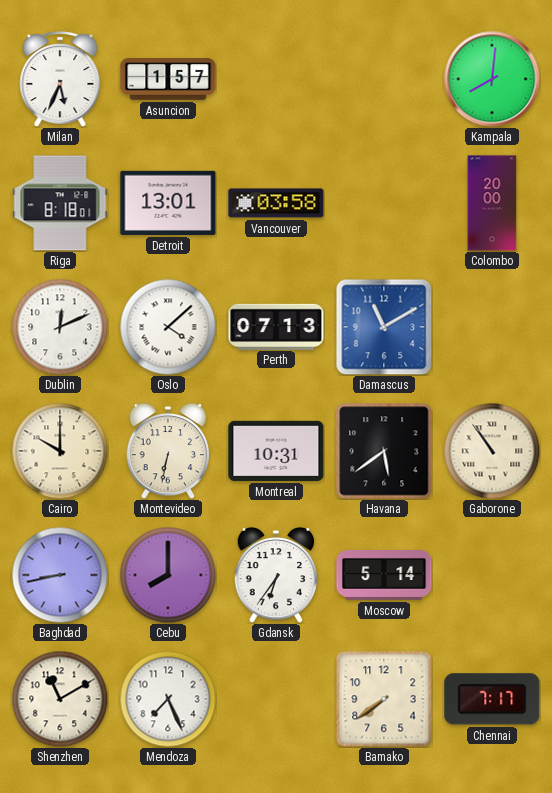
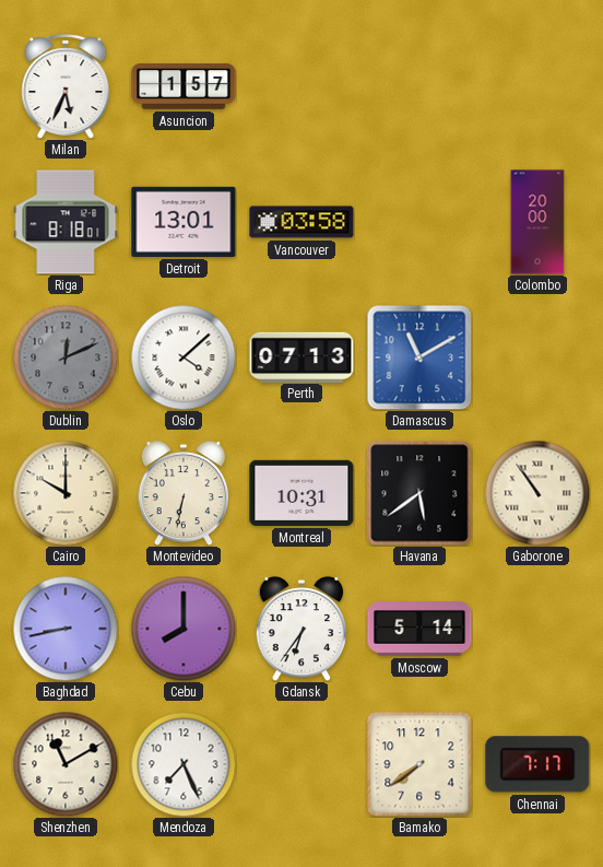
Kampala: 8:01 -> none
Dublin dial: white -> grey
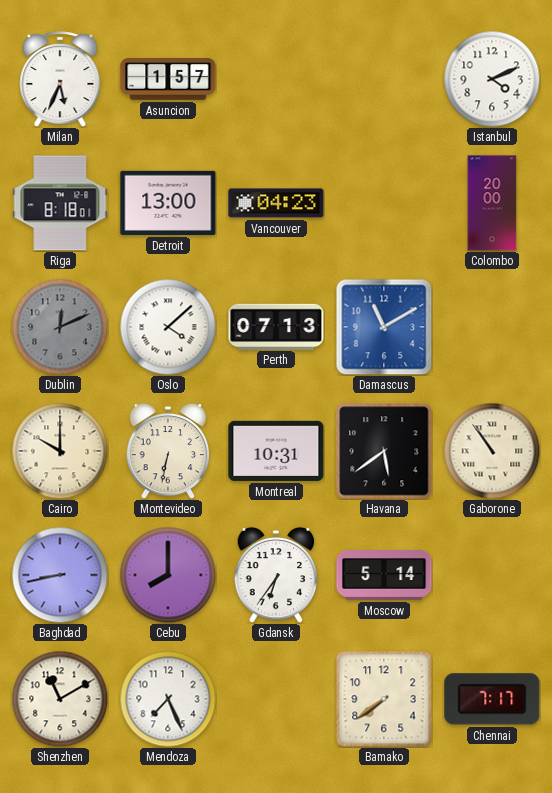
Istanbul: none -> 4:11
Detroit: 13:01 -> 13:00
Vancouver: 03:58 -> 04:23
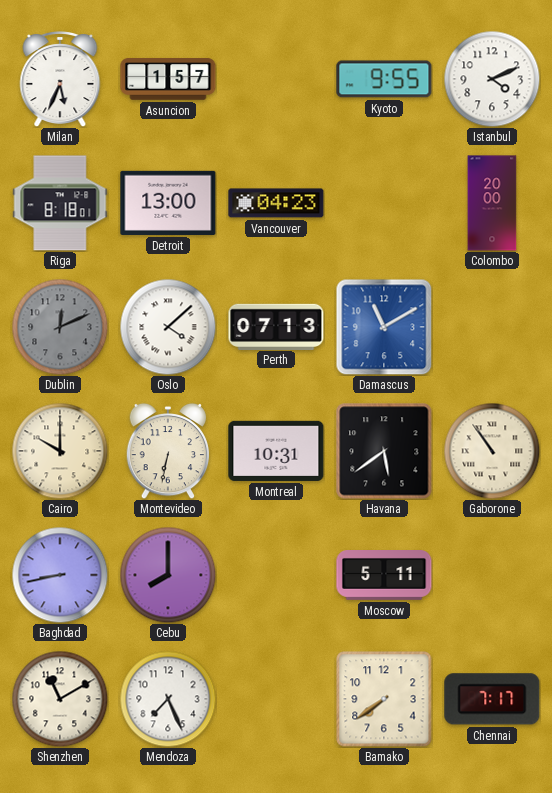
Kyoto: none -> 9:55
Gdansk: 6:36 -> none
Moscow: 5:14 -> 5:11
